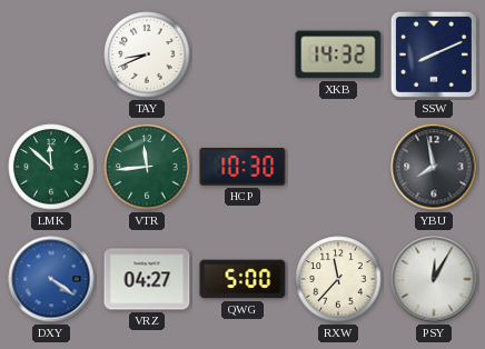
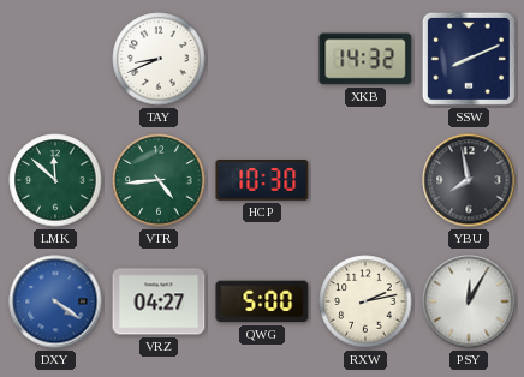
VTR: 11:44 -> 4:44
RXW: 11:37 -> 2:13
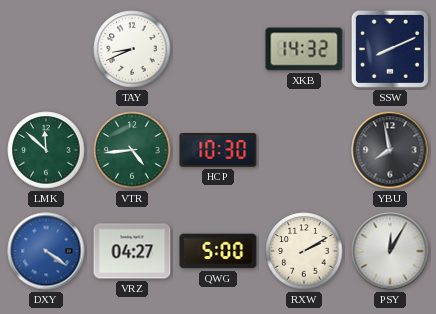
RXW: 2:13 -> 2:10
